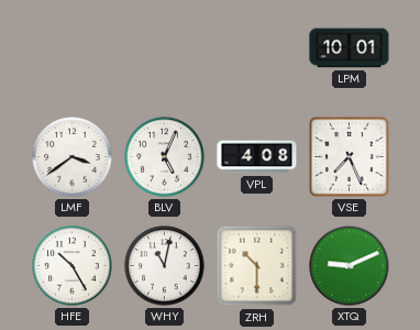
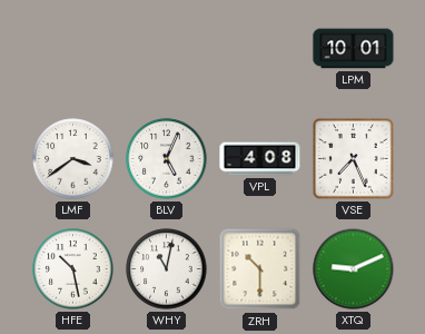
HFE: 10:25 -> 10:28
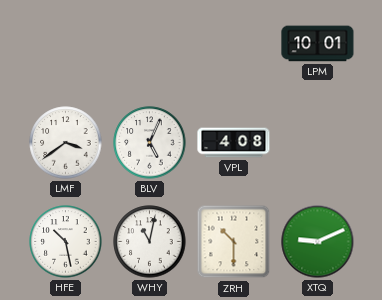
VSE: 7:26 -> none
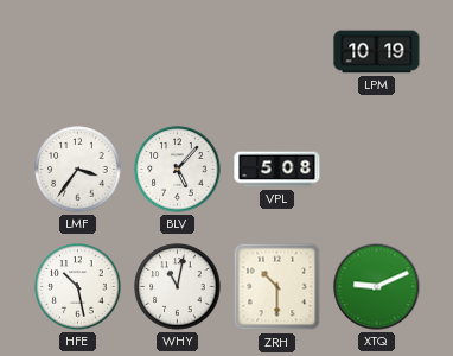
LPM: 10:01 -> 10:19
LMF: 3:39 -> 3:36
BLV: 5:04 -> 5:07
VPL: 4:08 -> 5:08
